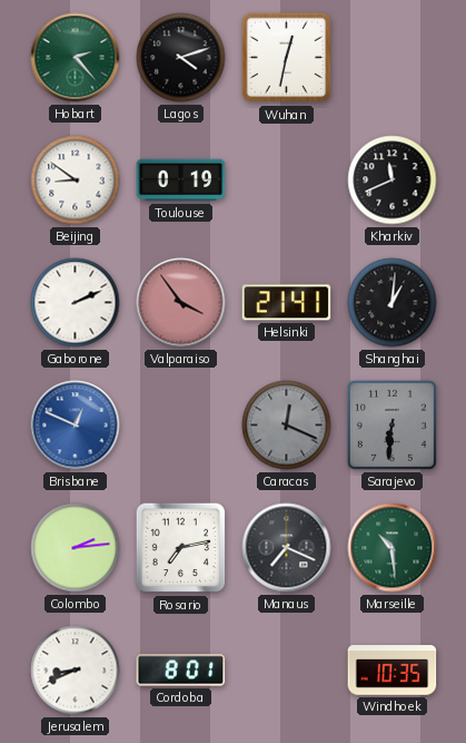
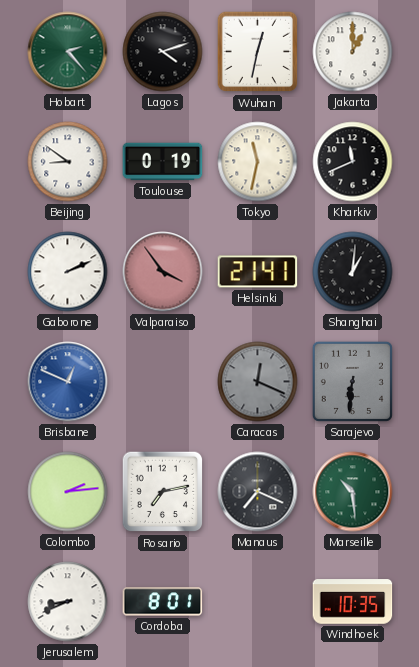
Jakarta: none -> 1:00
Tokyo: none -> 11:32
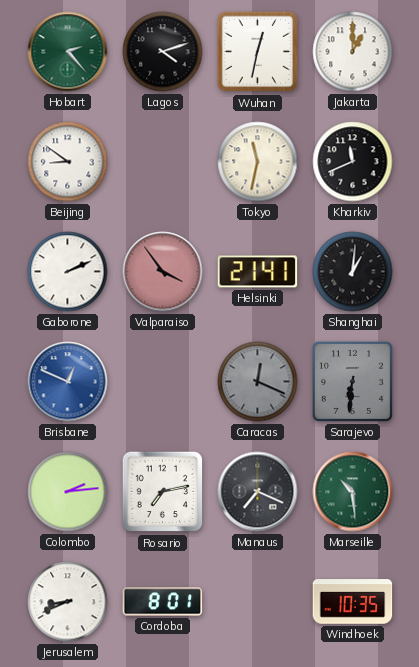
Toulouse: 0:19 -> none
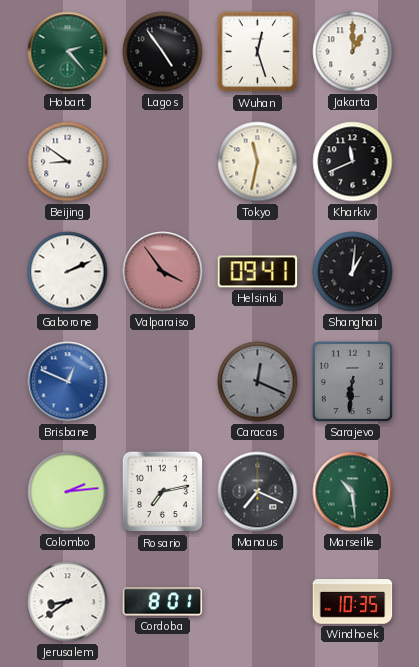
Lagos: 4:12 -> 4:54
Wuhan: 12:32 -> 12:27
Helsinki: 21:41 -> 09:41
Jerusalem: 8:41 -> 8:39
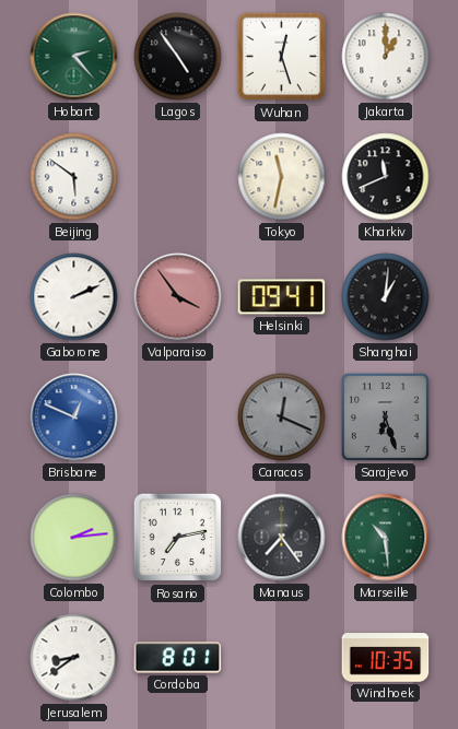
Beijing: 8:51 -> 5:51
Sarajevo: 6:31 -> 6:27
Manaus: 7:19 -> 7:24
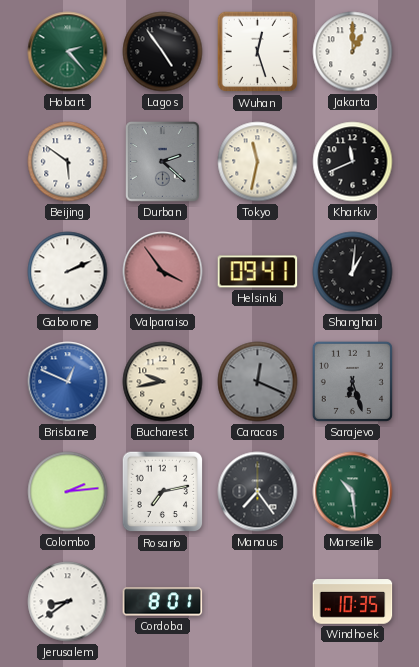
Durban: none -> 2:22
Bucharest: none -> 9:43
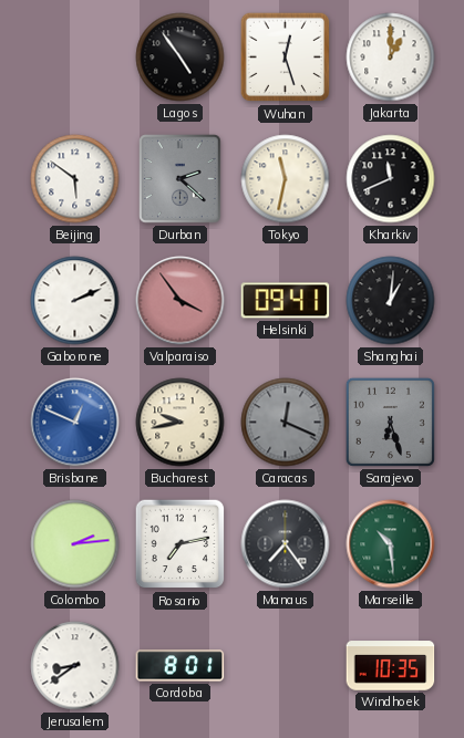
Hobart: 2:23 -> none
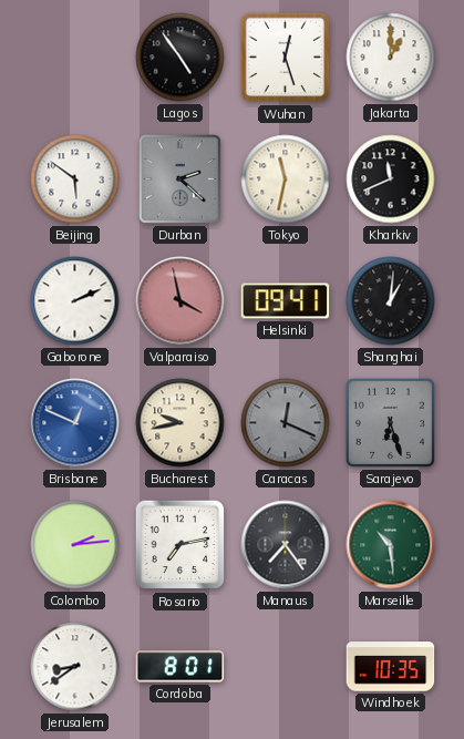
Valparaiso: 3:54 -> 3:58
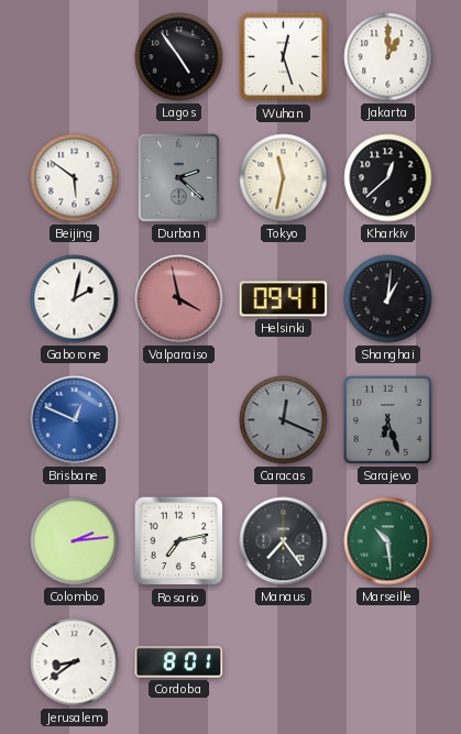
Kharkiv: 11:41 -> 12:38
Gaborone: 2:11 -> 2:02
Bucharest: 9:43 -> none
Windhoek: 10:35 -> none
